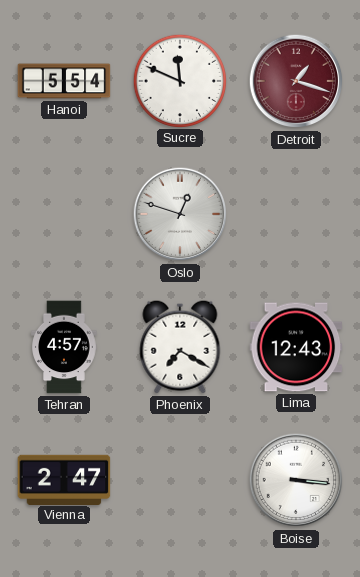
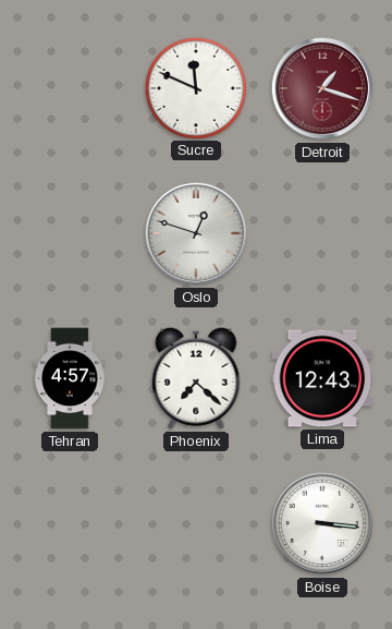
Hanoi: 5:54 -> none
Phoenix: 7:20 -> 7:22
Vienna: 2:47 -> none
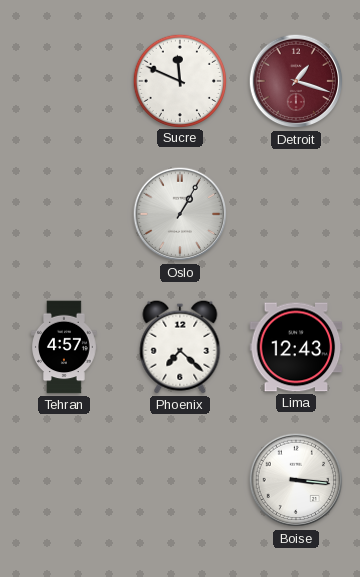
Oslo: 12:48 -> 1:05
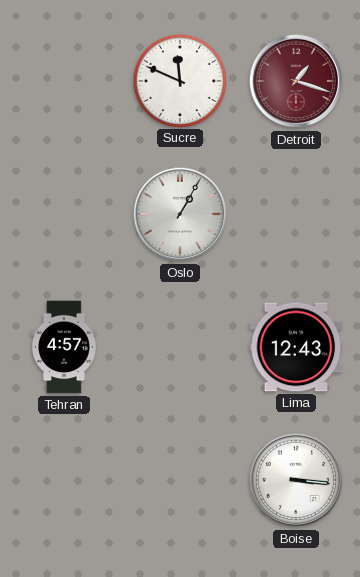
Phoenix: 7:22 -> none
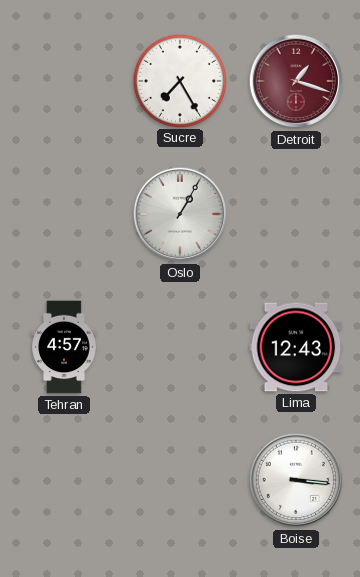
Sucre: 11:49 -> 7:25
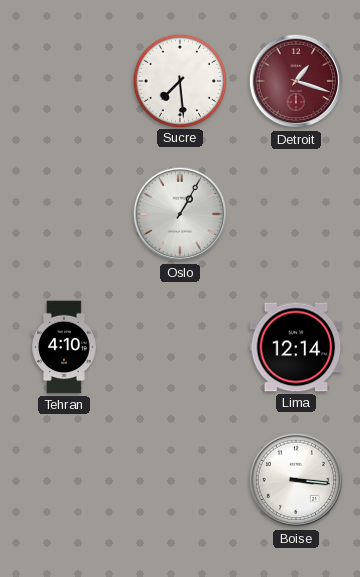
Sucre: 7:25 -> 7:29
Tehran: 4:57 -> 4:10
Lima: 12:43 -> 12:14
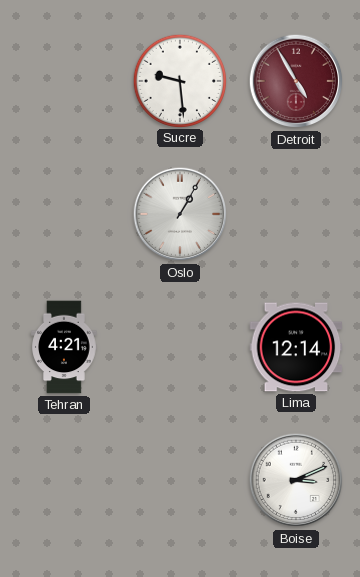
Sucre: 7:29 -> 9:29
Detroit: 1:18 -> 4:55
Tehran: 4:10 -> 4:21
Boise: 3:16 -> 3:11
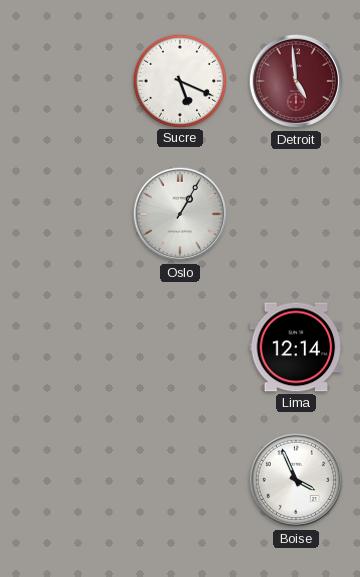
Sucre: 9:29 -> 5:19
Detroit: 4:55 -> 4:59
Tehran: 4:21 -> none
Boise: 3:11 -> 3:56
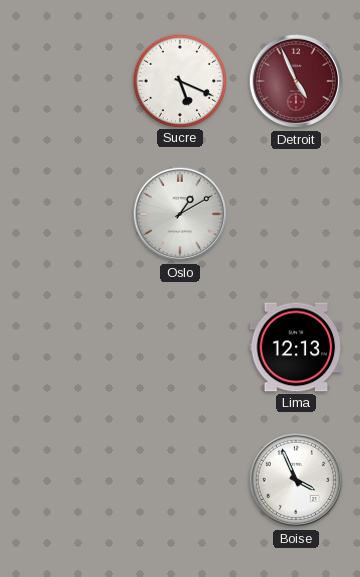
Detroit: 4:59 -> 4:56
Oslo: 1:05 -> 1:10
Lima: 12:14 -> 12:13
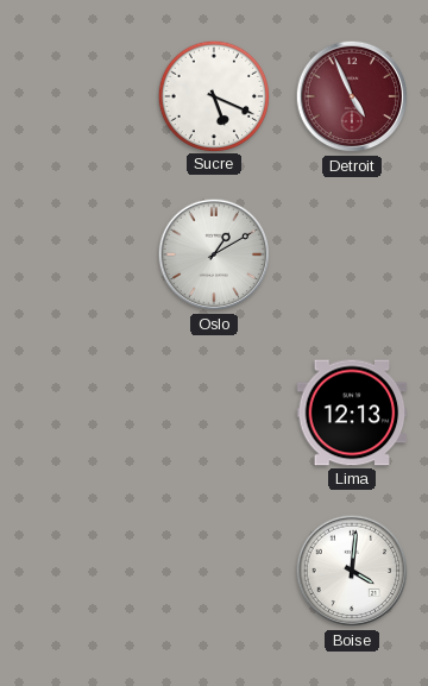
Boise: 3:56 -> 4:01
